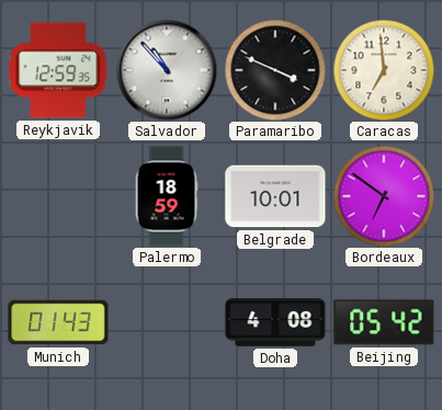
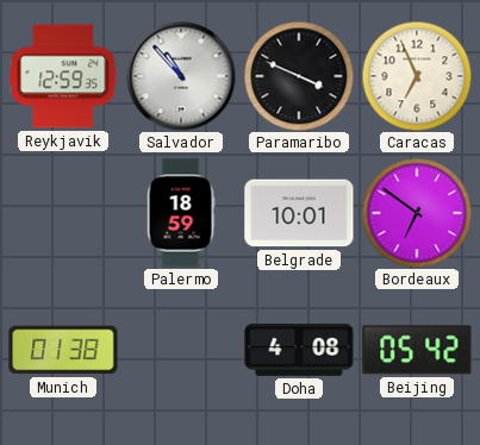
Caracas: 6:59 -> 6:56
Munich: 01:43 -> 01:38
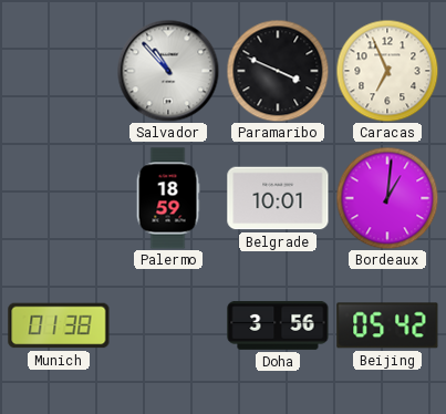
Reykjavik: 12:59 -> none
Bordeaux: 6:51 -> 1:01
Doha: 4:08 -> 3:56
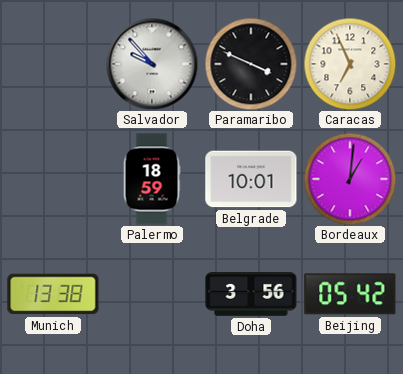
Salvador: 10:53 -> 9:53
Munich: 01:38 -> 13:38
